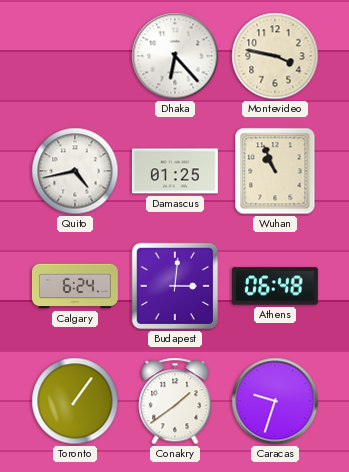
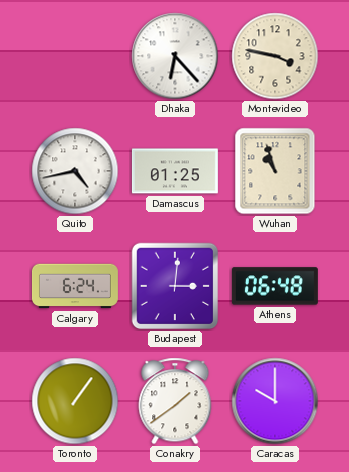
Wuhan: 10:56 -> 10:57
Caracas: 9:33 -> 10:00
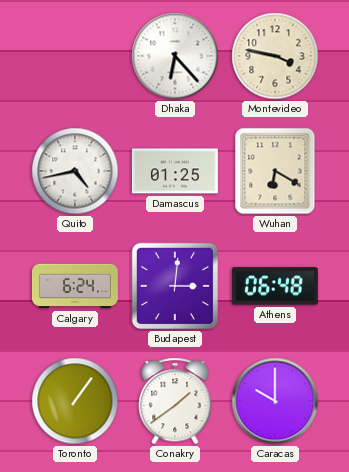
Wuhan: 10:57 -> 6:20
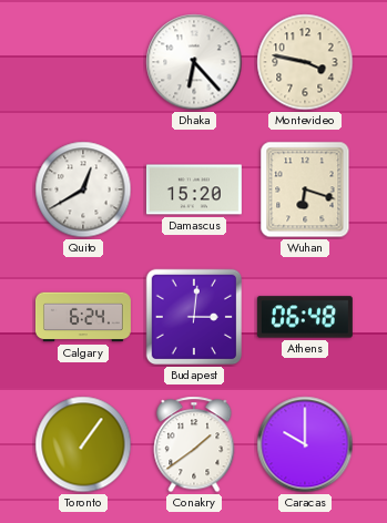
Quito: 4:43 -> 12:40
Damascus: 01:25 -> 15:20
Wuhan: 6:20 -> 6:18
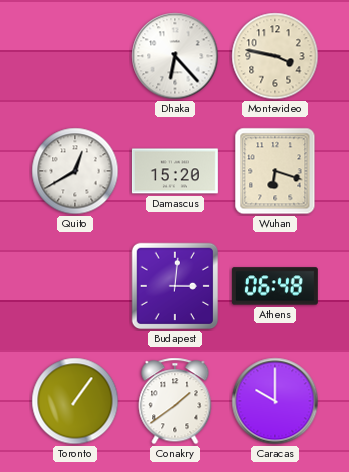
Calgary: 6:24 -> none
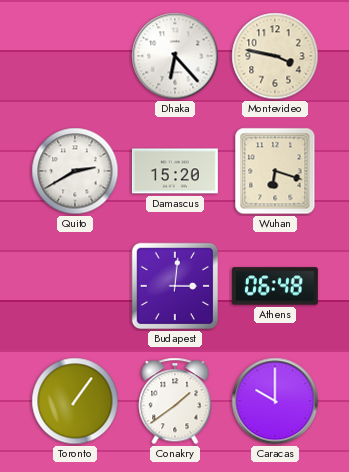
Quito: 12:40 -> 2:40
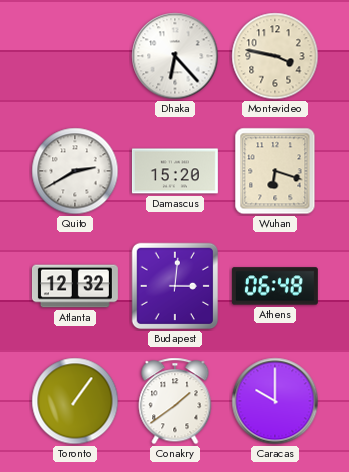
Atlanta: none -> 12:32
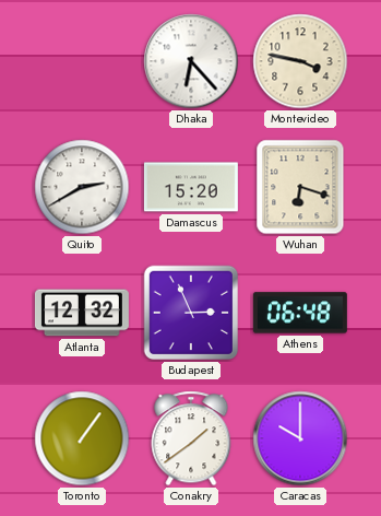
Budapest: 3:01 -> 2:56
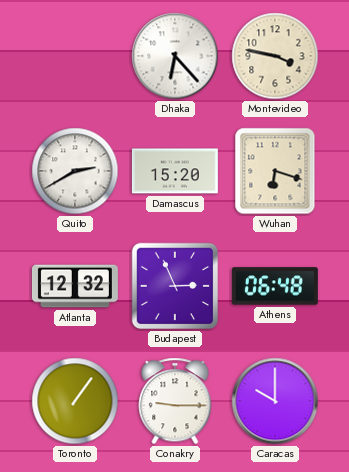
Conakry: 1:39 -> 9:15
